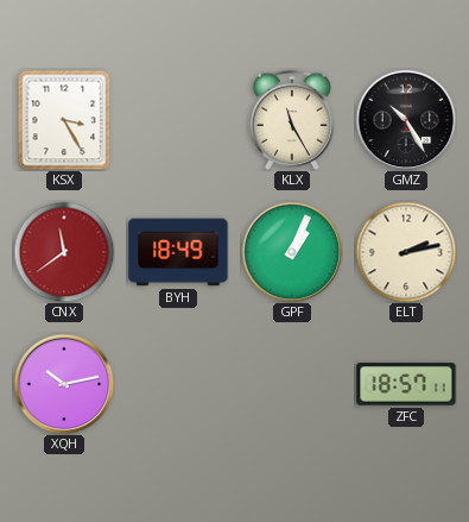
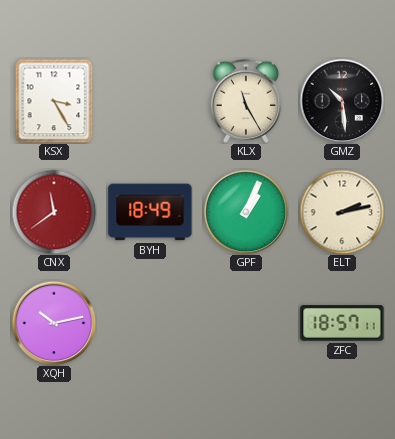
GMZ: 10:25 -> 10:29
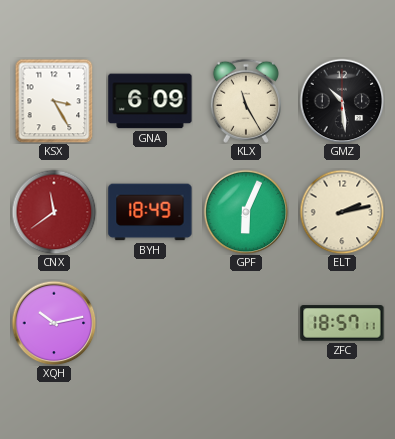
GNA: none -> 6:09
GPF: 1:04 -> 6:04
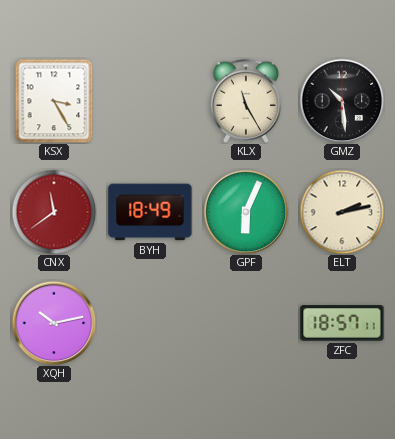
GNA: 6:09 -> none
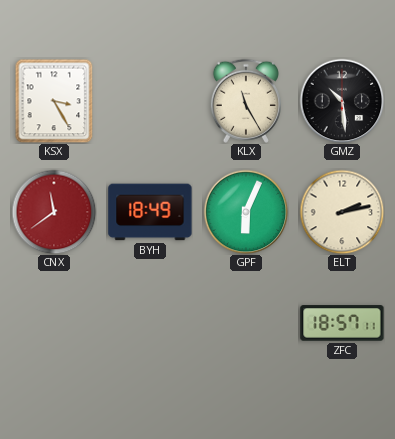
XQH: 10:13 -> none
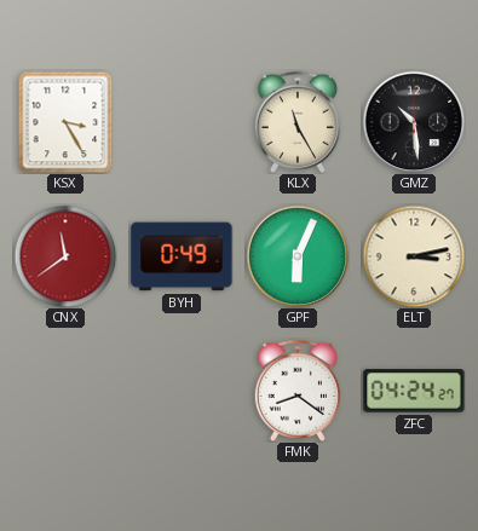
BYH: 18:49 -> 0:49
ELT: 2:13 -> 3:13
FMK: none -> 8:21
ZFC: 18:57 -> 04:24
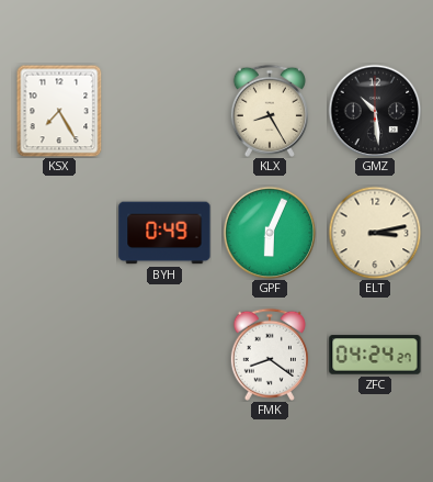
KSX: 3:25 -> 7:25
KLX: 11:25 -> 8:25
CNX: 11:39 -> none
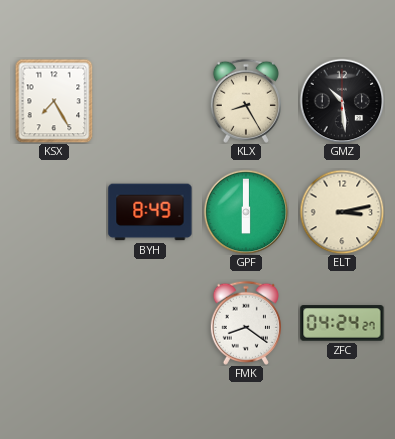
BYH: 0:49 -> 8:49
GPF: 6:04 -> 6:00
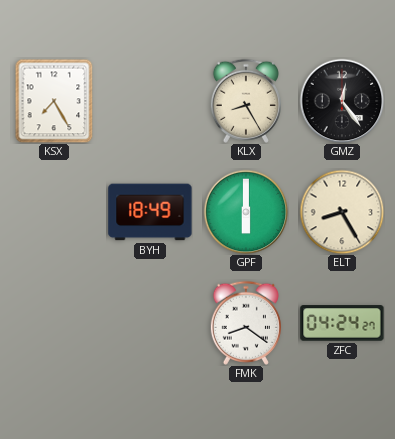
GMZ: 10:29 -> 12:24
BYH: 8:49 -> 18:49
ELT: 3:13 -> 8:25
